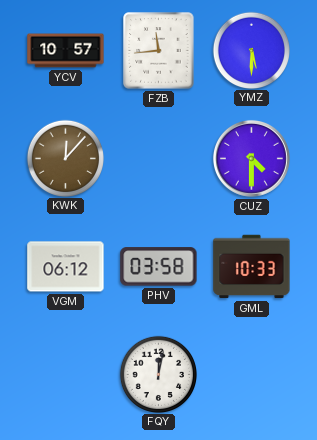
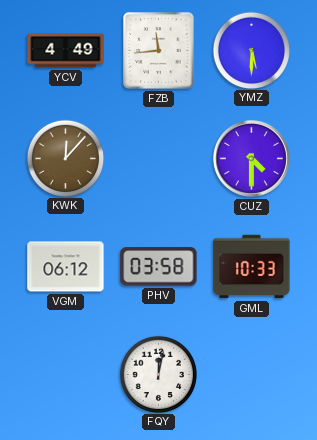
YCV: 10:57 -> 4:49
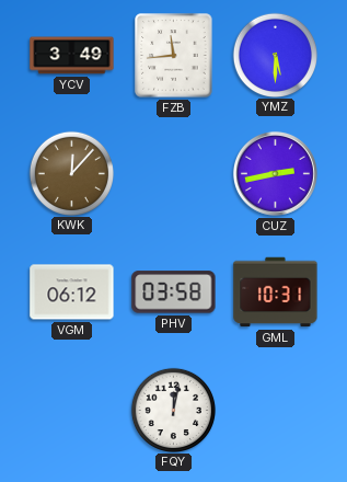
YCV: 4:49 -> 3:49
CUZ: 4:30 -> 2:43
GML: 10:33 -> 10:31
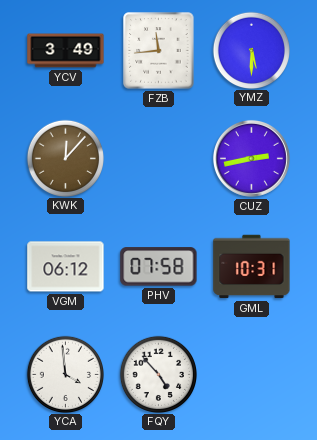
PHV: 03:58 -> 07:58
YCA: none -> 3:59
FQY: 12:02 -> 4:53
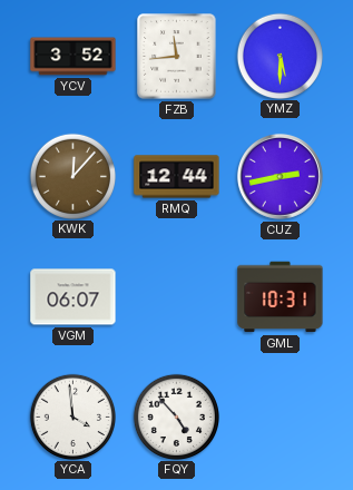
YCV: 3:49 -> 3:52
RMQ: none -> 12:44
VGM: 06:12 -> 06:07
PHV: 07:58 -> none
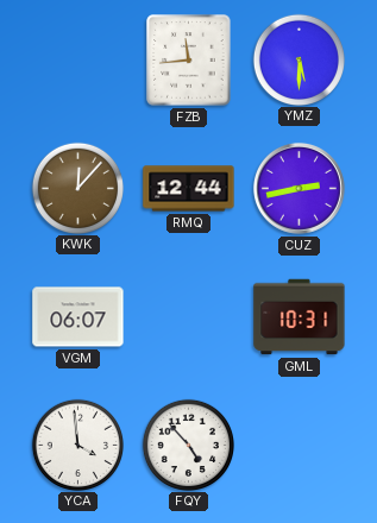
YCV: 3:52 -> none
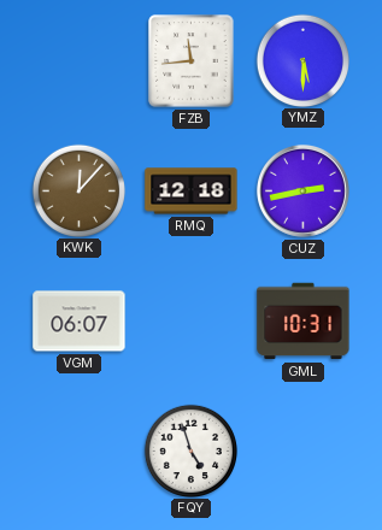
RMQ: 12:44 -> 12:18
YCA: 3:59 -> none
FQY: 4:53 -> 4:57
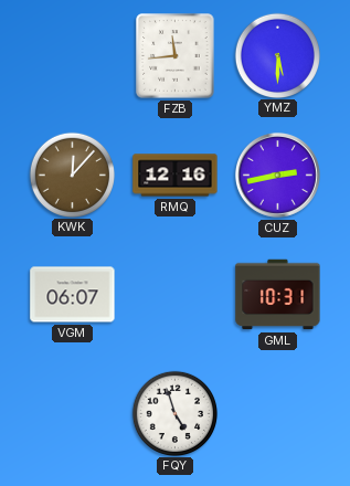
RMQ: 12:18 -> 12:16
